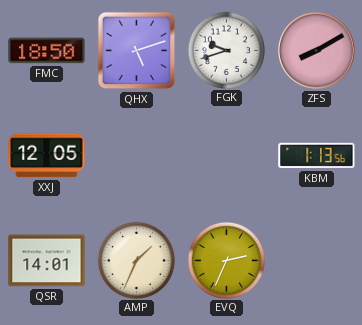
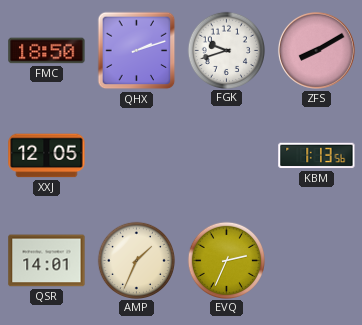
QHX: 5:12 -> 2:12
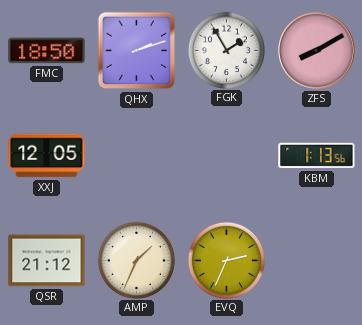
FGK: 9:42 -> 1:55
QSR: 14:01 -> 21:12
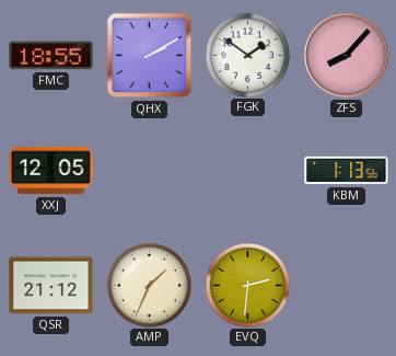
FMC: 18:50 -> 18:55
QHX: 2:12 -> 2:10
FGK: 1:55 -> 1:51
ZFS: 8:10 -> 8:07
EVQ: 2:34 -> 2:31
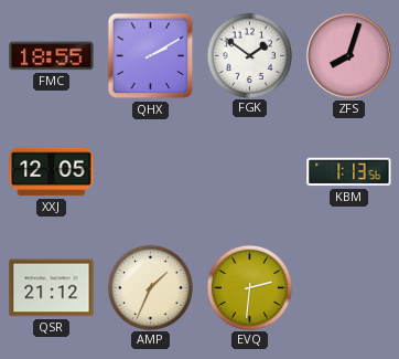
ZFS: 8:07 -> 8:03
